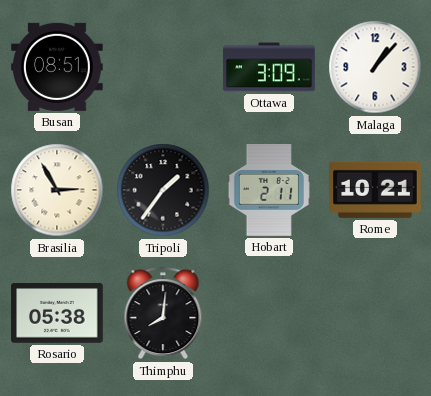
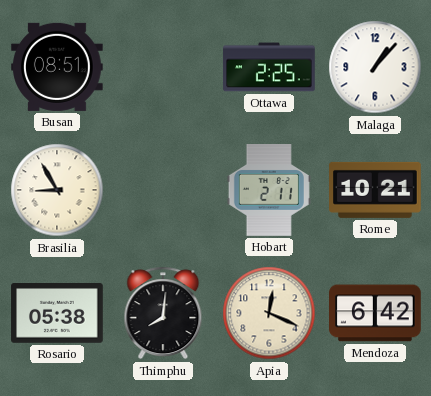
Ottawa: 3:09 -> 2:25
Brasilia: 2:55 -> 8:55
Tripoli: 1:36 -> none
Apia: none -> 12:19
Mendoza: none -> 6:42
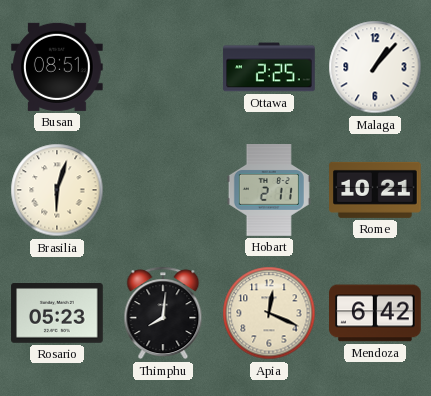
Brasilia: 8:55 -> 6:03
Rosario: 05:38 -> 05:23
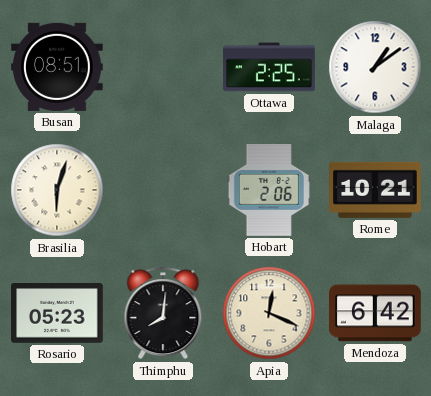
Malaga: 1:07 -> 1:09
Hobart: 2:11 -> 2:06
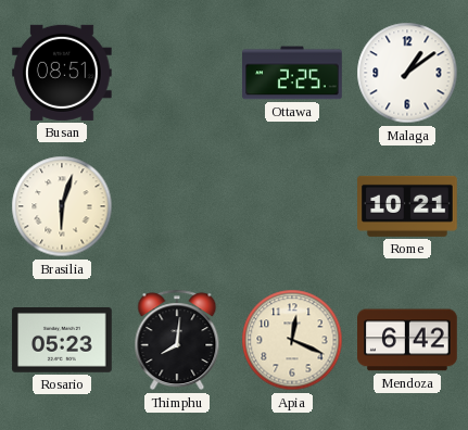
Hobart: 2:06 -> none
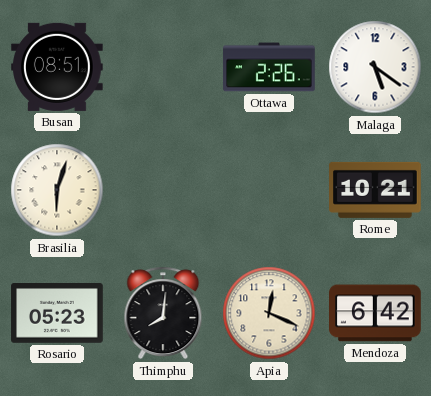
Ottawa: 2:25 -> 2:26
Malaga: 1:09 -> 5:21
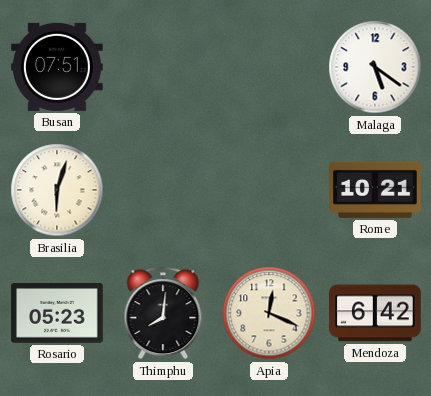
Busan: 08:51 -> 07:51
Ottawa: 2:26 -> none
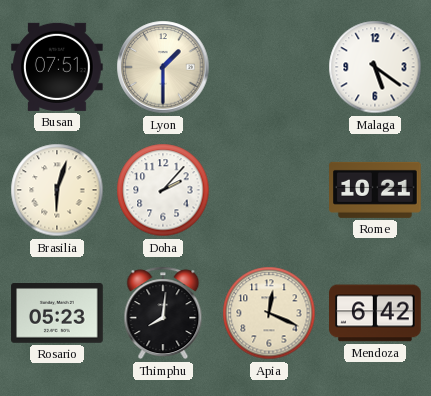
Lyon: none -> 1:30
Doha: none -> 2:07
